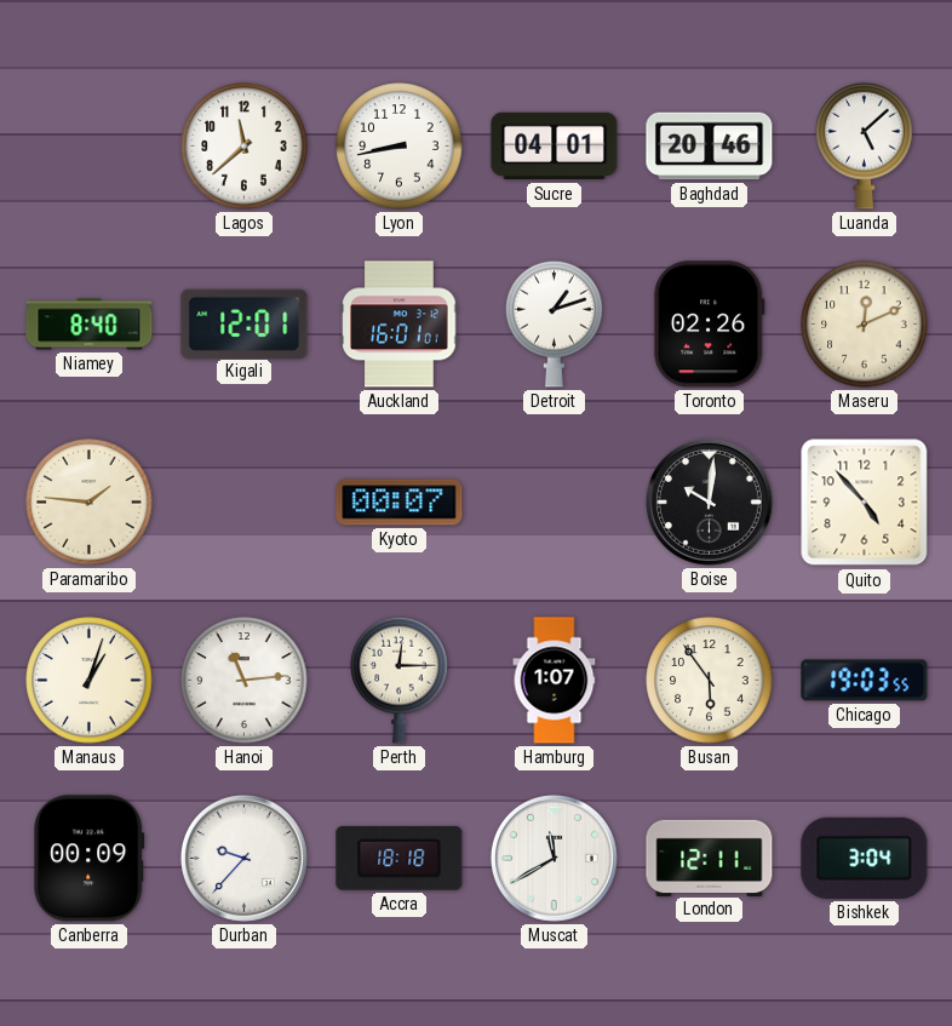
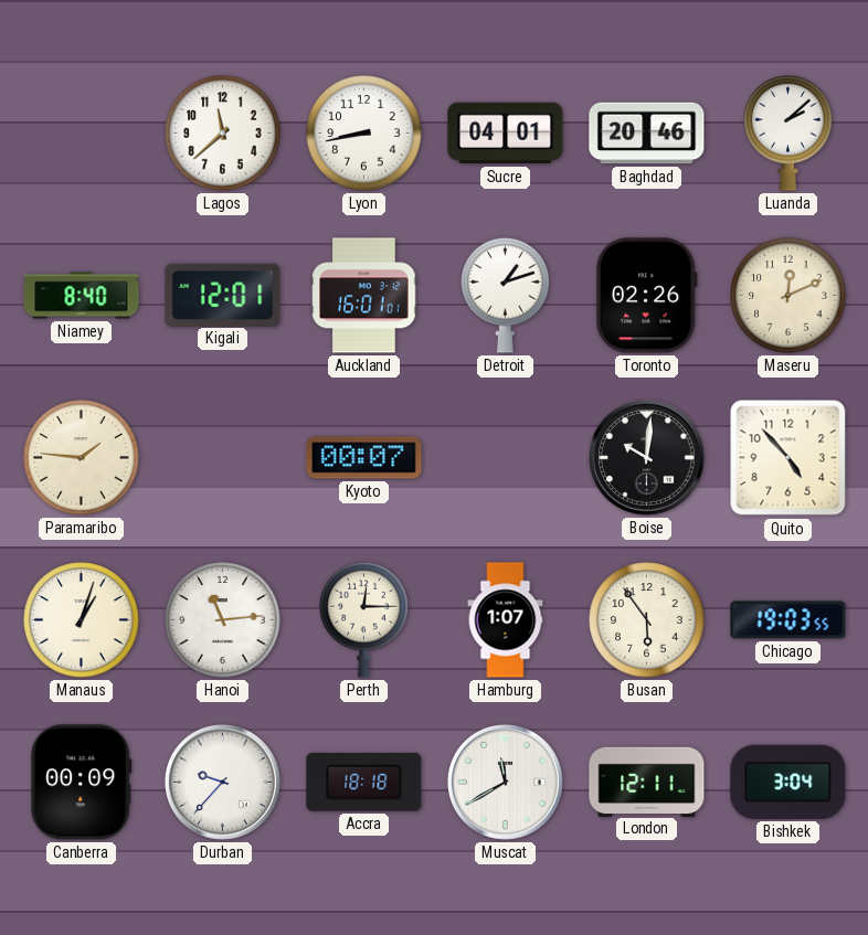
Luanda: 5:08 -> 2:08
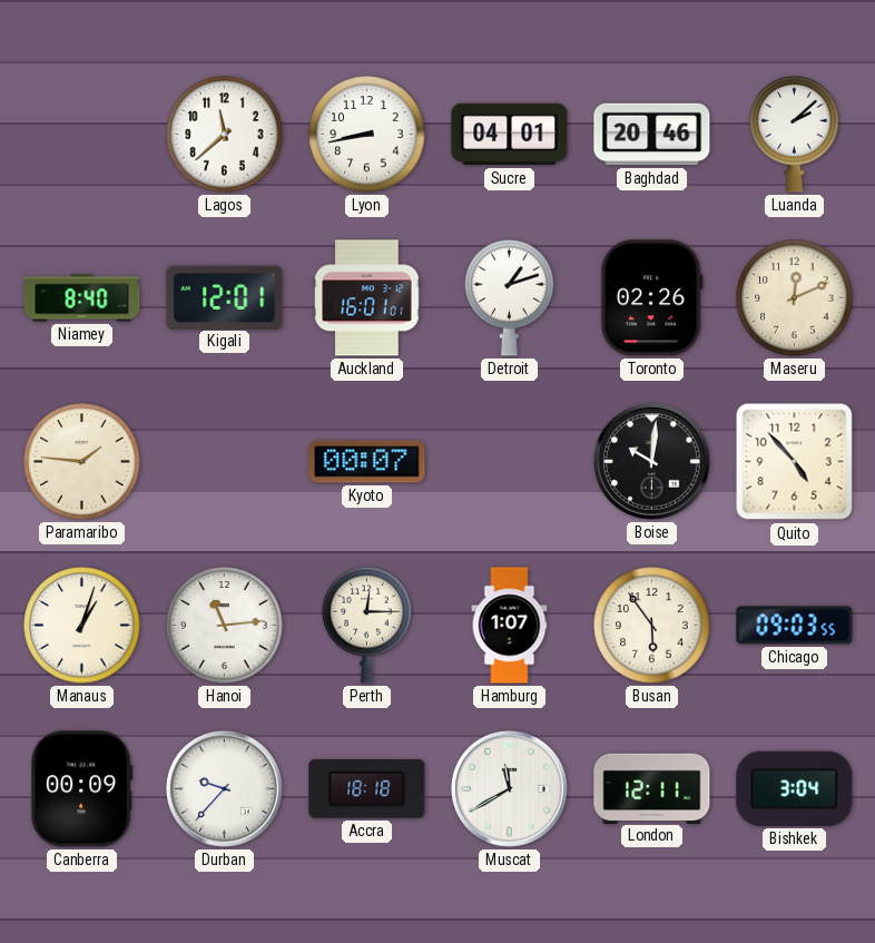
Chicago: 19:03 -> 09:03
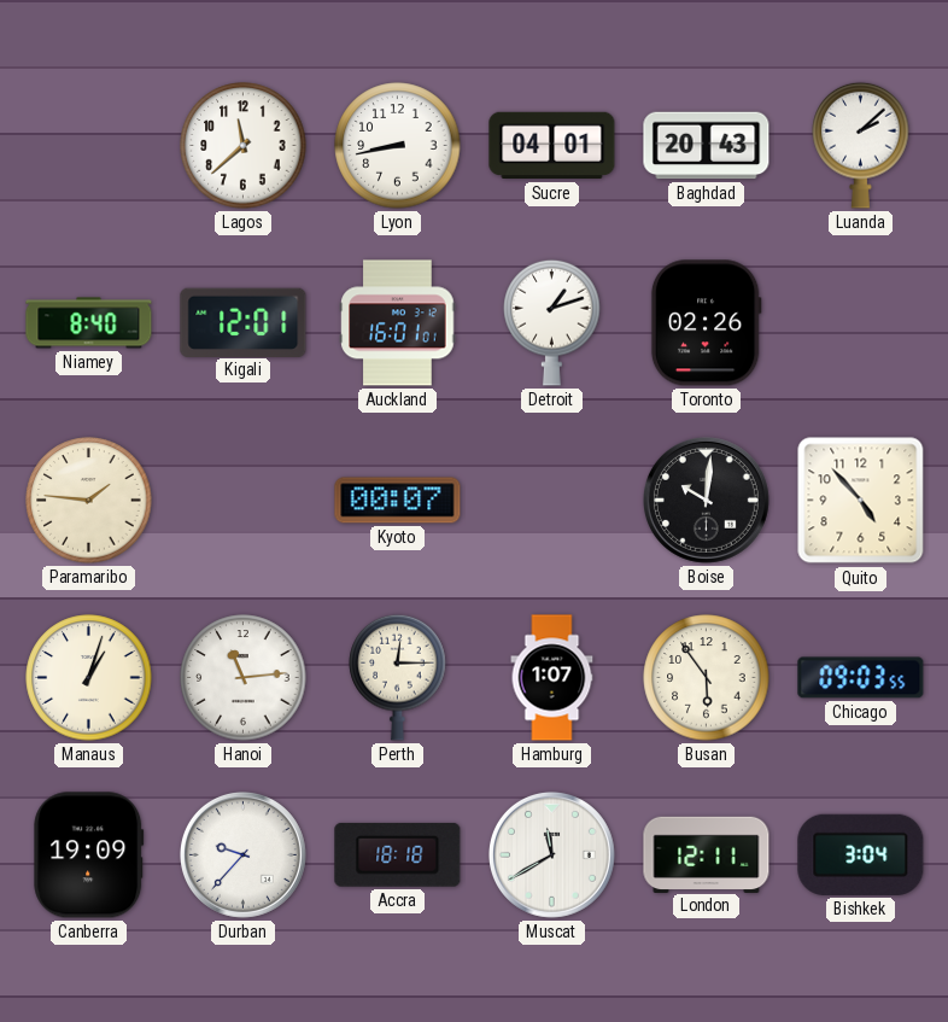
Baghdad: 20:46 -> 20:43
Maseru: 12:11 -> none
Canberra: 00:09 -> 19:09
